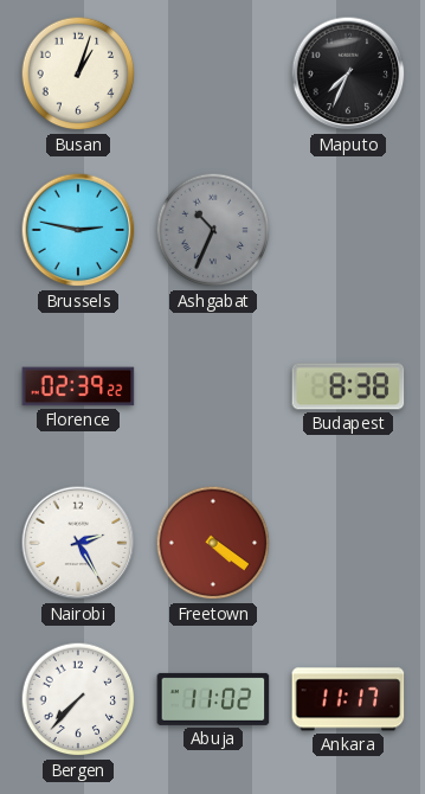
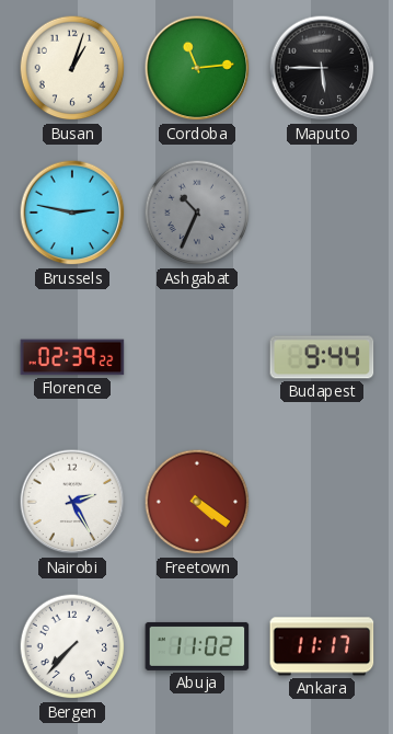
Cordoba: none -> 11:14
Maputo: 7:34 -> 5:45
Budapest: 8:38 -> 9:44
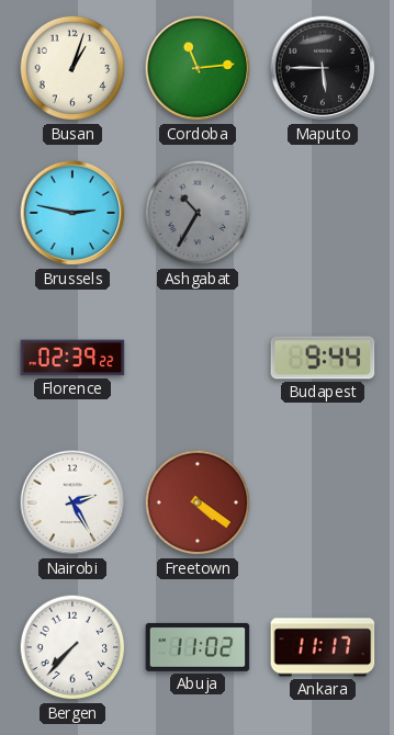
Ashgabat: 10:34 -> 10:35
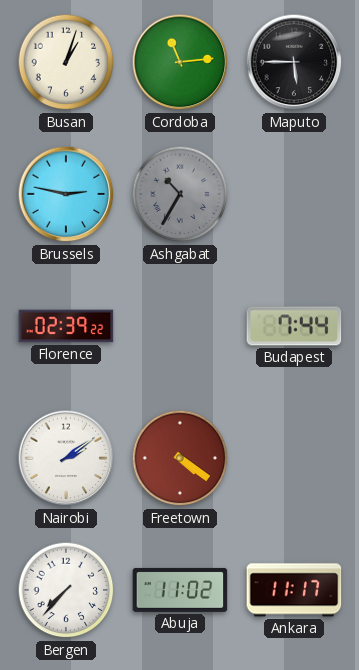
Budapest: 9:44 -> 7:44
Nairobi: 2:25 -> 2:09
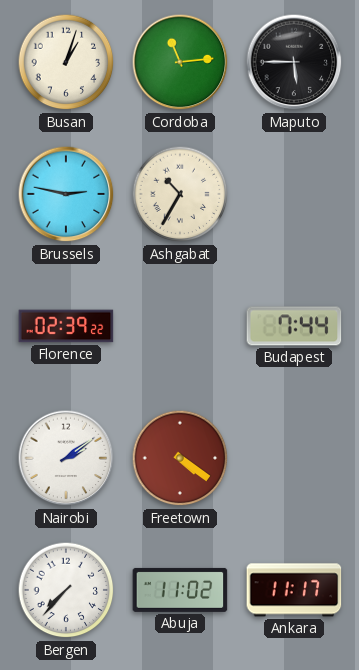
Ashgabat dial: grey -> cream
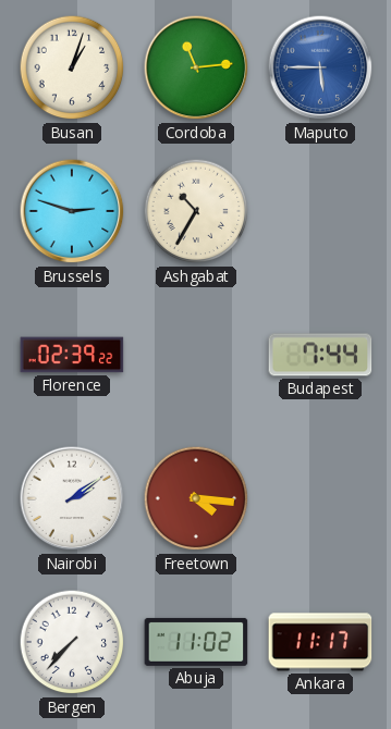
Maputo dial: black -> blue
Brussels: 2:47 -> 2:48
Freetown: 4:21 -> 4:16
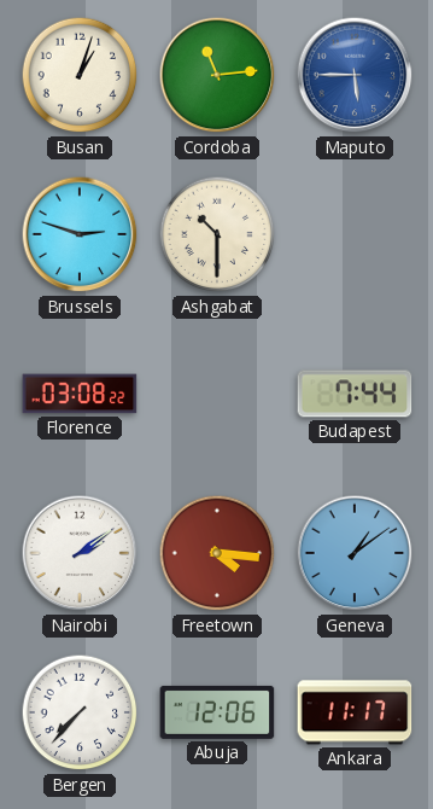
Ashgabat: 10:35 -> 10:30
Florence: 02:39 -> 03:08
Geneva: none -> 1:09
Abuja: 11:02 -> 12:06
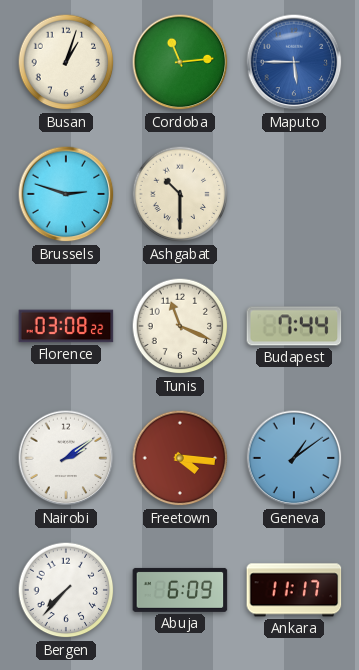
Tunis: none -> 11:19
Abuja: 12:06 -> 6:09
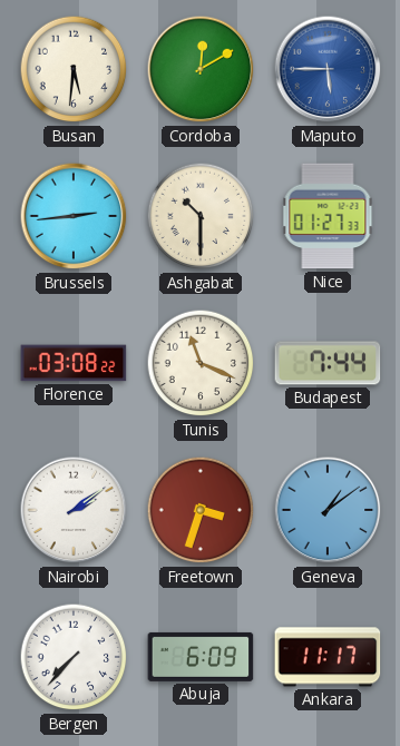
Busan: 1:03 -> 5:31
Cordoba: 11:14 -> 12:10
Brussels: 2:48 -> 2:44
Nice: none -> 01:27
Freetown: 4:16 -> 3:33
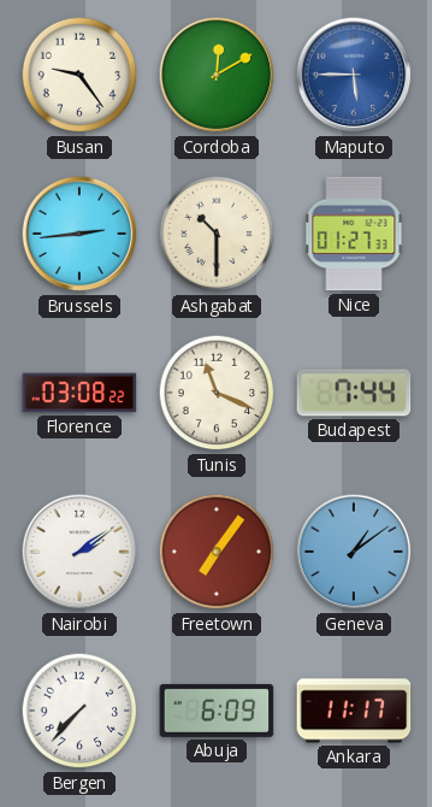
Busan: 5:31 -> 9:24
Freetown: 3:33 -> 7:06
